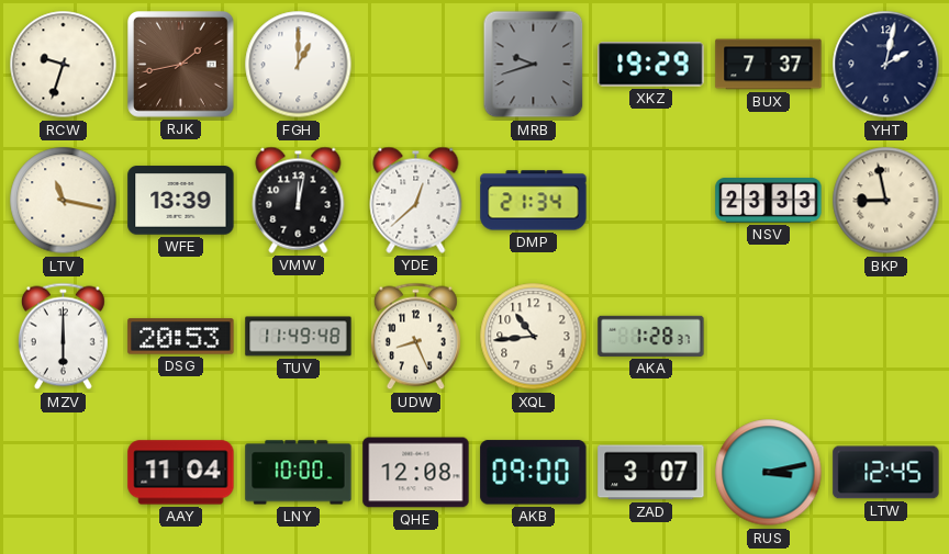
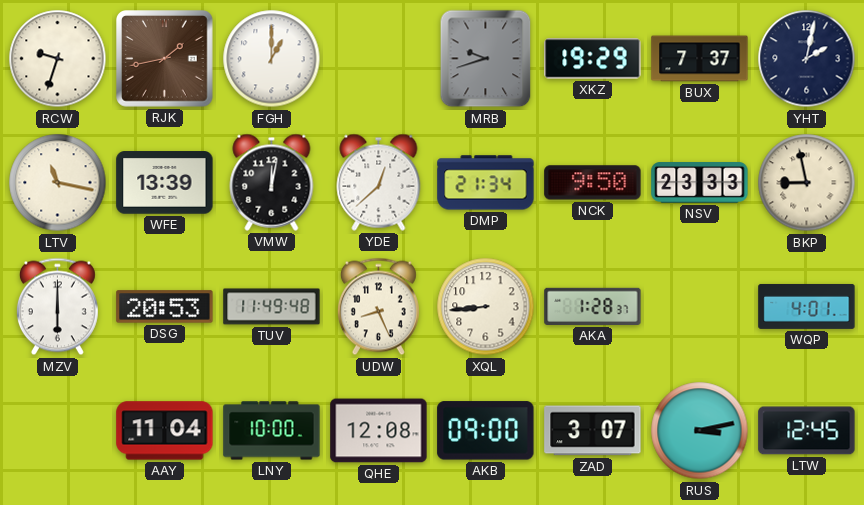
NCK: none -> 9:50
XQL: 10:44 -> 8:44
WQP: none -> 4:01
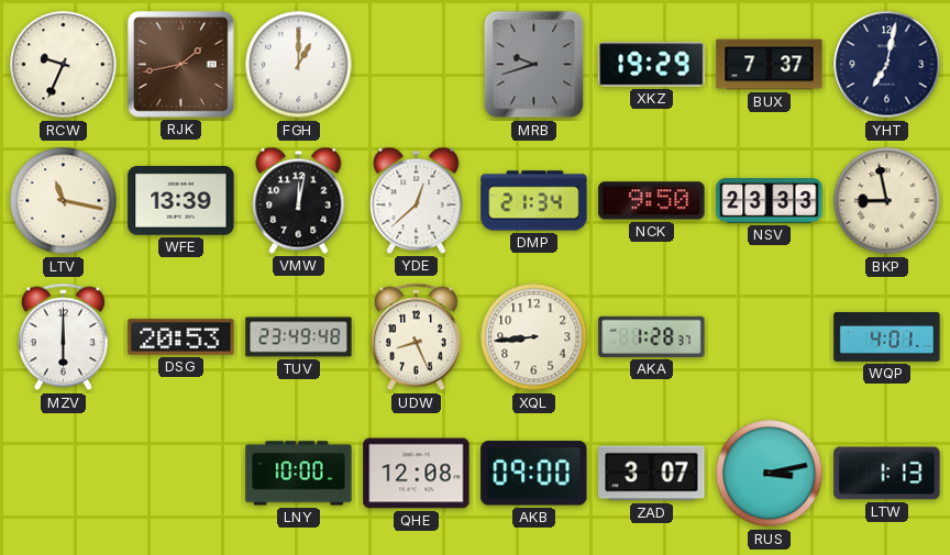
RCW: 9:33 -> 9:34
YHT: 2:02 -> 7:02
TUV: 11:49 -> 23:49
AAY: 11:04 -> none
LTW: 12:45 -> 1:13
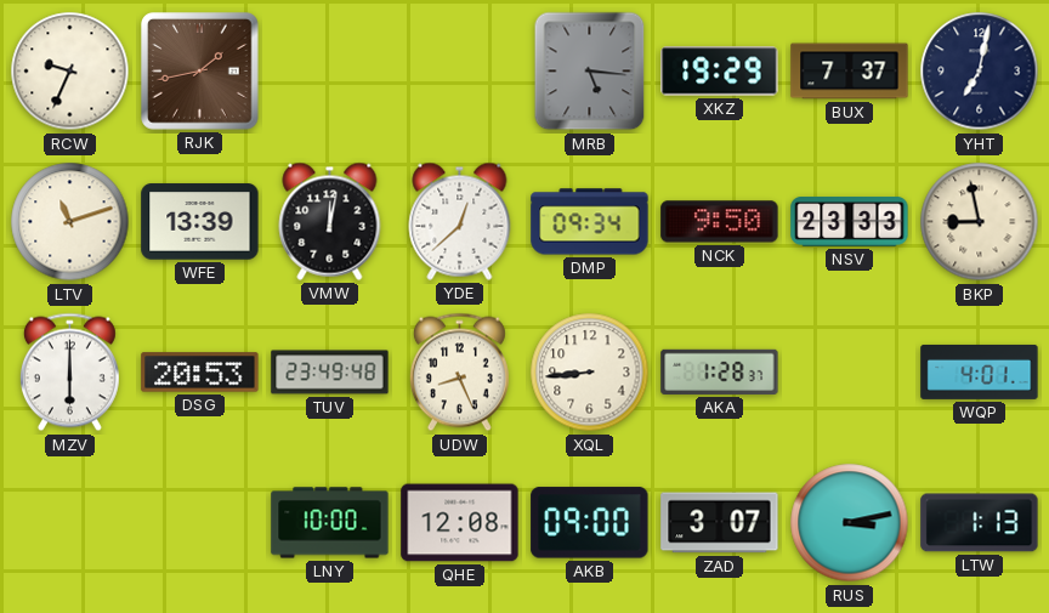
FGH: 1:00 -> none
MRB: 9:42 -> 5:16
LTV: 11:17 -> 11:12
DMP: 21:34 -> 09:34
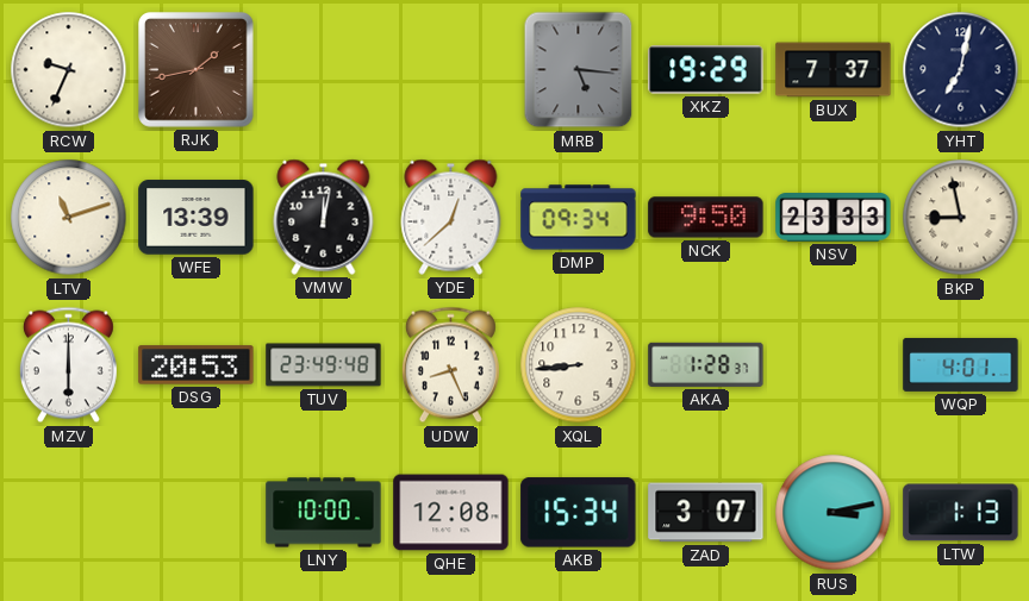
AKB: 09:00 -> 15:34
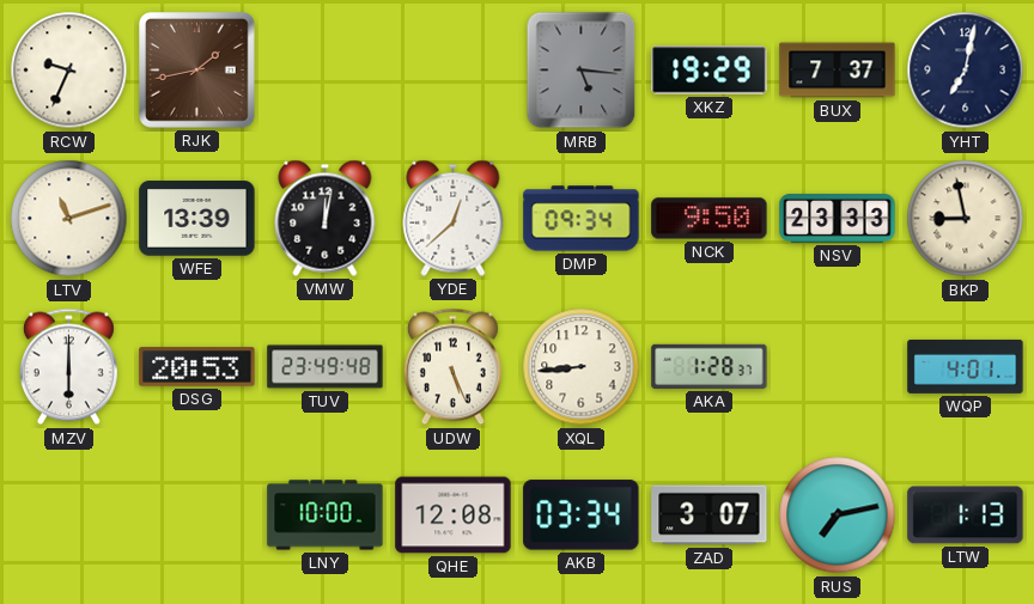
UDW: 8:26 -> 5:26
AKB: 15:34 -> 03:34
RUS: 3:13 -> 7:13
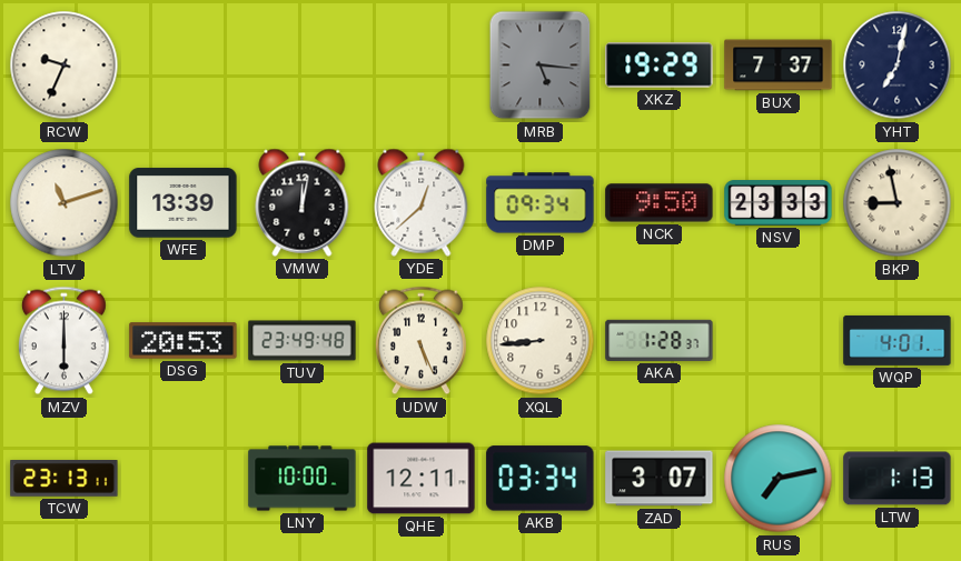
RJK: 1:43 -> none
TCW: none -> 23:13
QHE: 12:08 -> 12:11
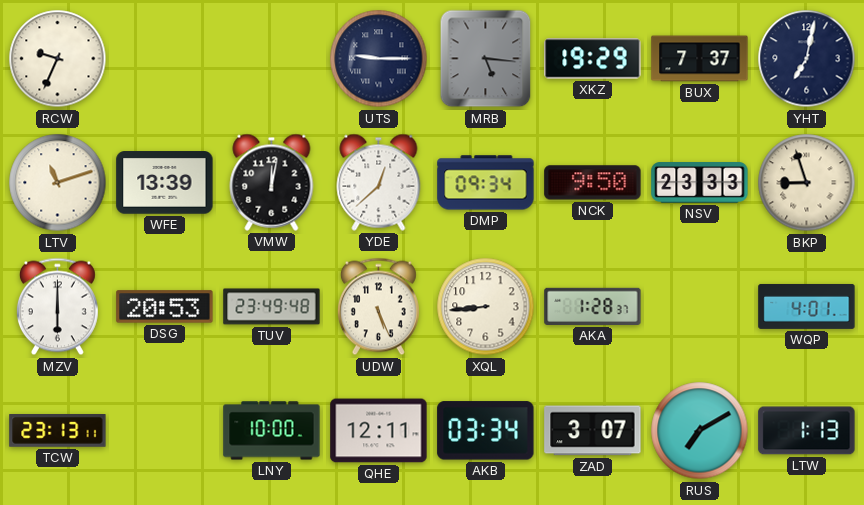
UTS: none -> 9:15
BKP: 8:58 -> 8:57
RUS: 7:13 -> 7:10
